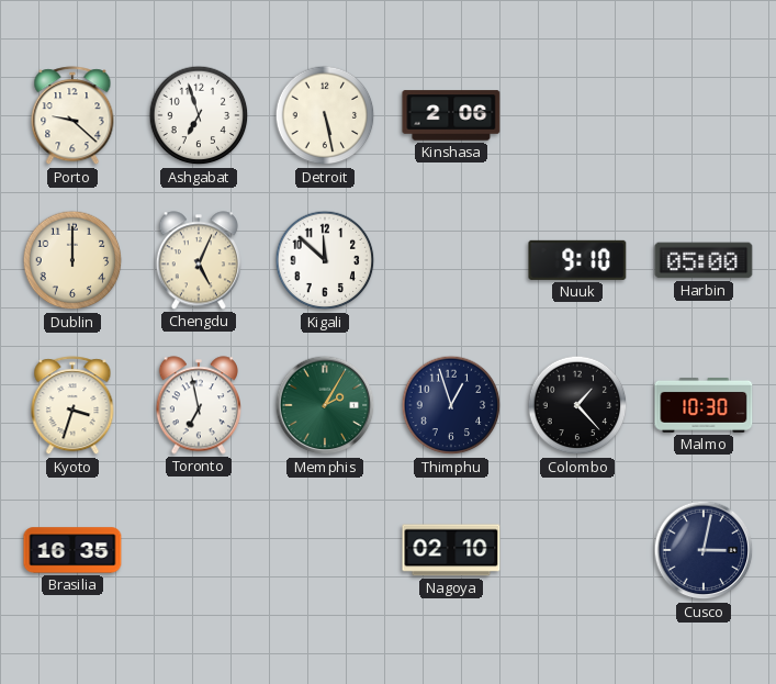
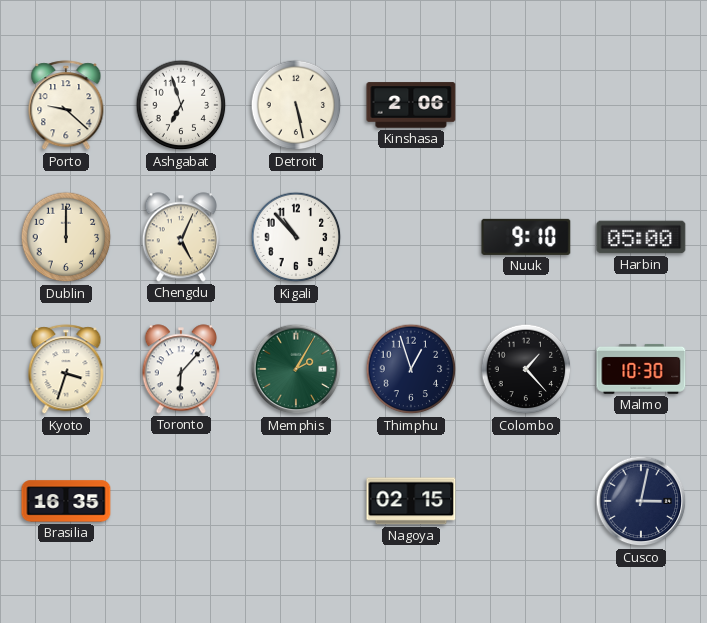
Kigali: 11:52 -> 10:53
Toronto: 6:58 -> 6:07
Nagoya: 02:10 -> 02:15
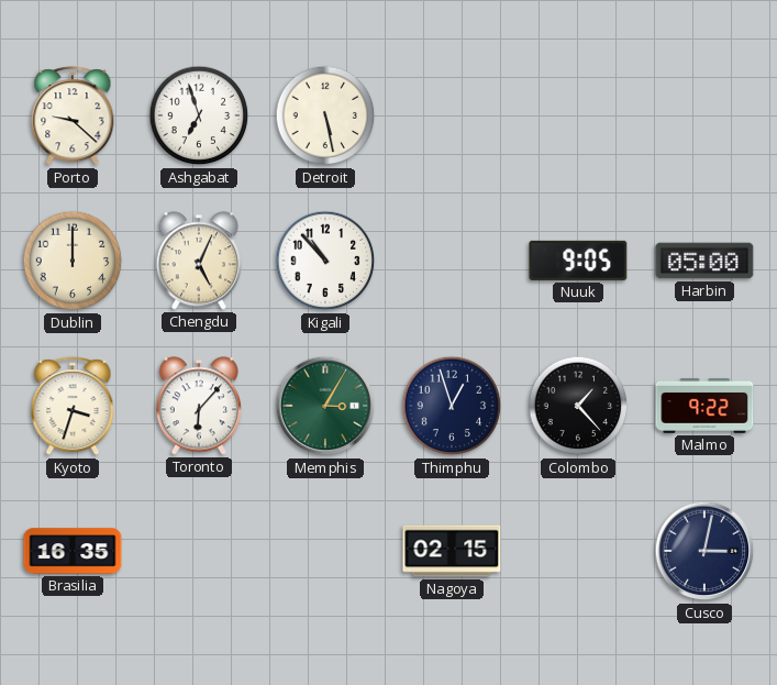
Kinshasa: 2:06 -> none
Nuuk: 9:10 -> 9:05
Memphis: 2:05 -> 3:05
Malmo: 10:30 -> 9:22
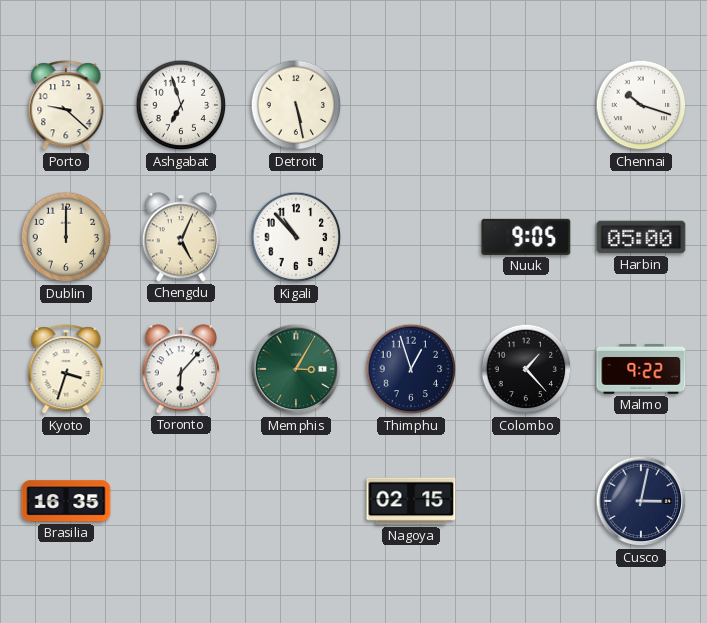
Chennai: none -> 10:18
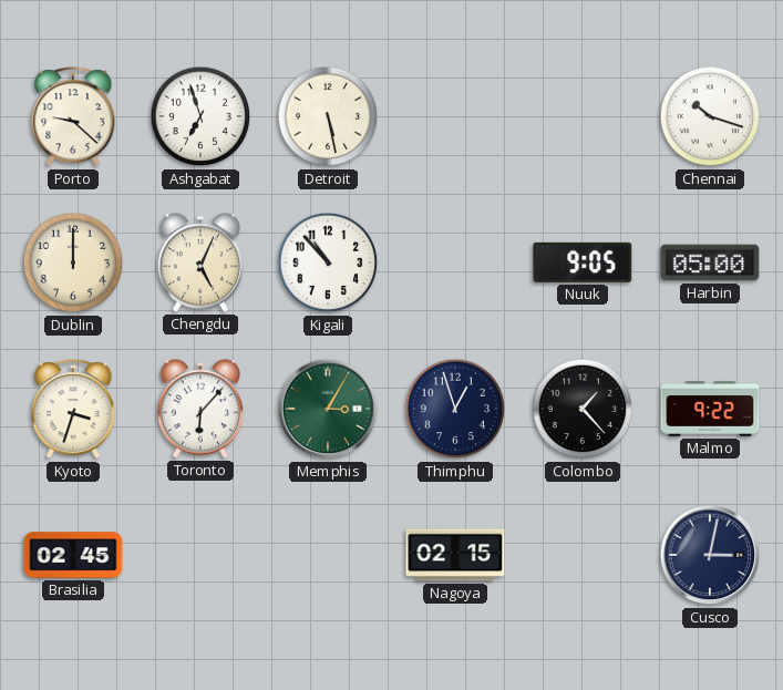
Brasilia: 16:35 -> 02:45
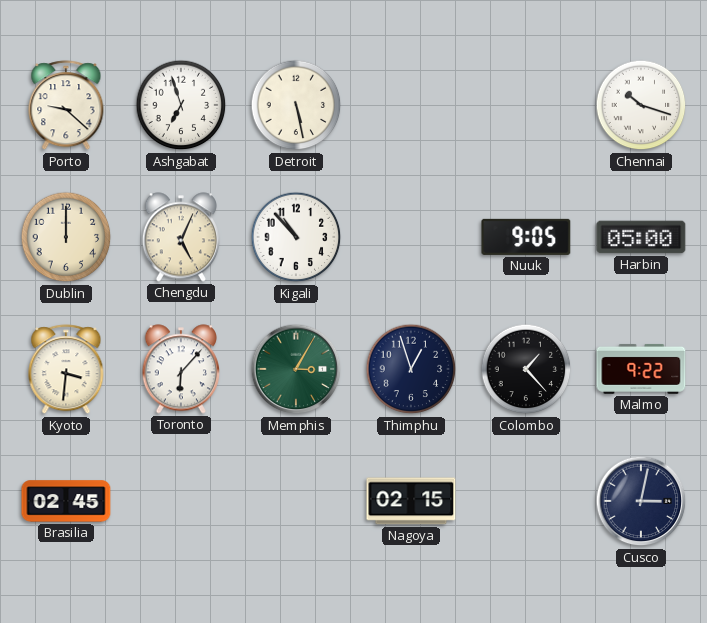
Kyoto: 3:33 -> 3:31
